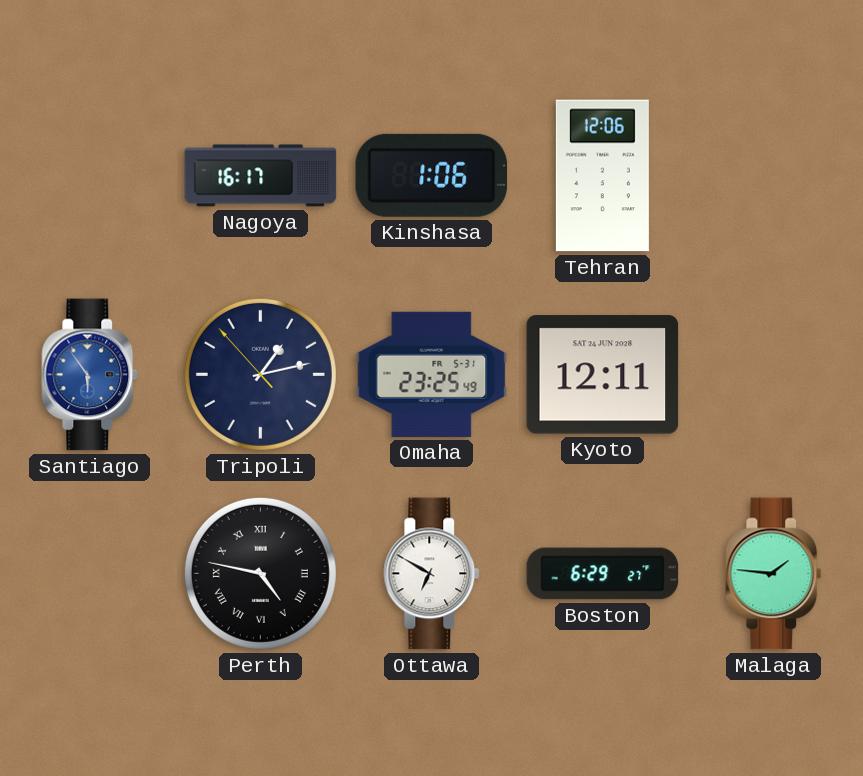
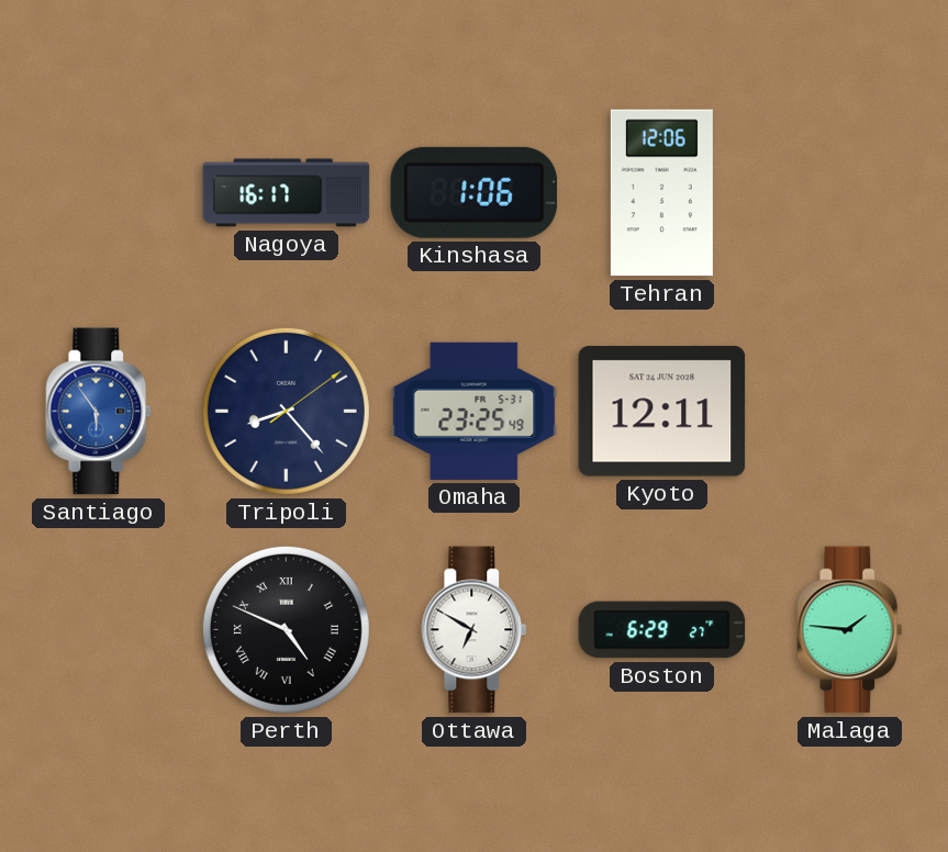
Tripoli: 1:12 -> 8:23
Perth: 4:47 -> 4:49
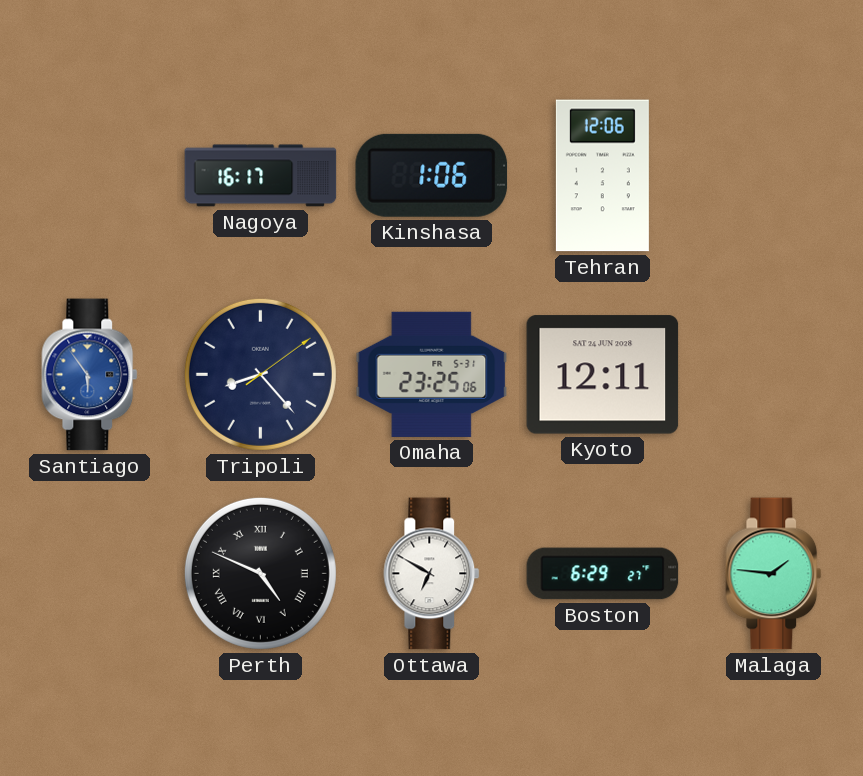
Omaha: 23:25:49 -> 23:25:06
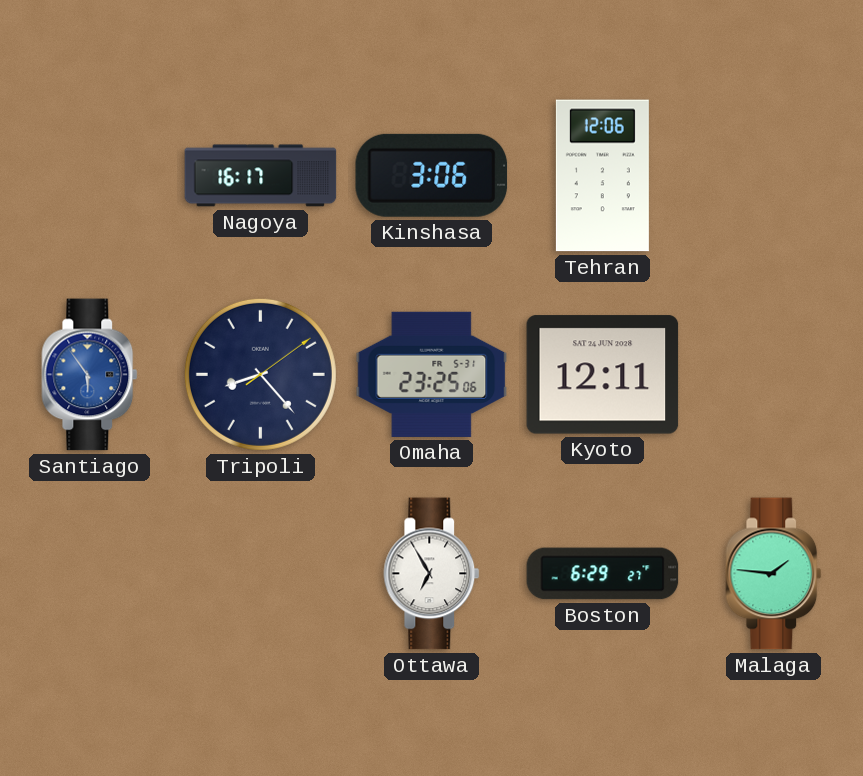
Kinshasa: 1:06 -> 3:06
Perth: 4:49 -> none
Ottawa: 6:50 -> 6:55
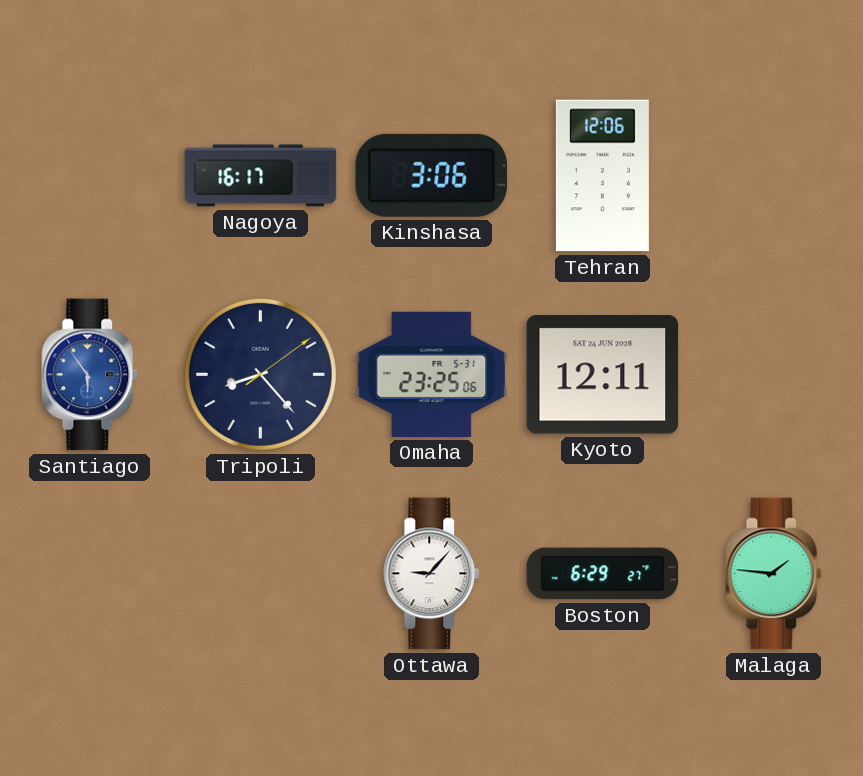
Ottawa: 6:55 -> 9:07
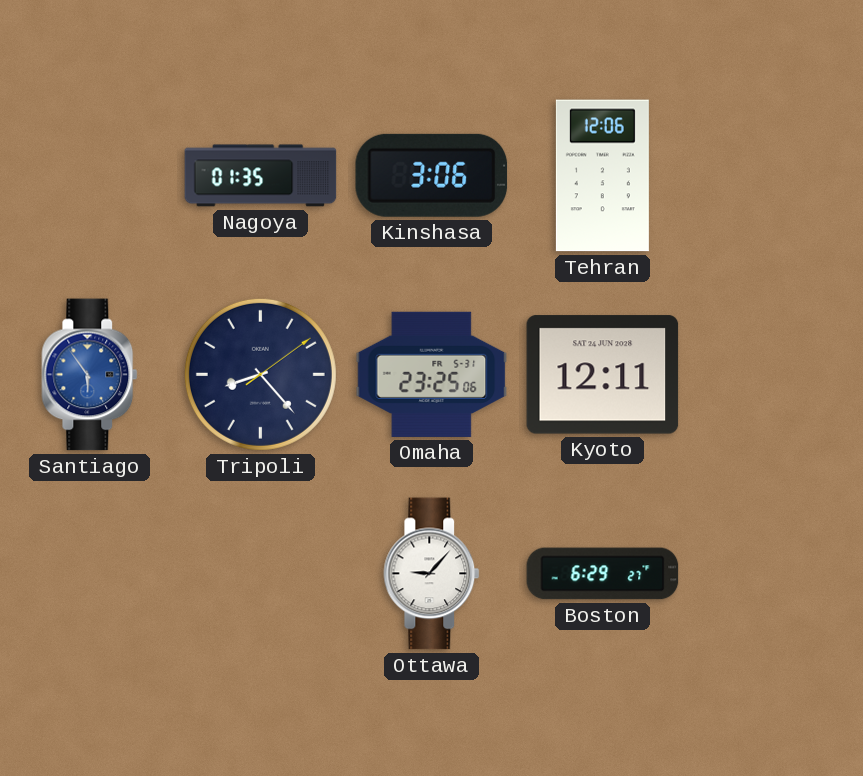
Nagoya: 16:17 -> 01:35
Malaga: 1:46 -> none
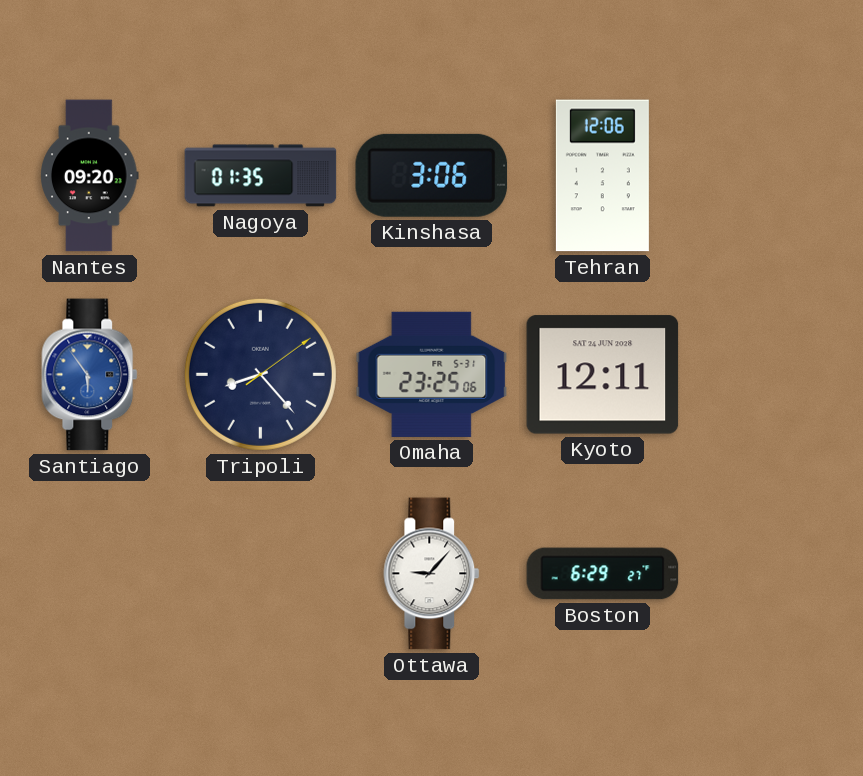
Nantes: none -> 09:20
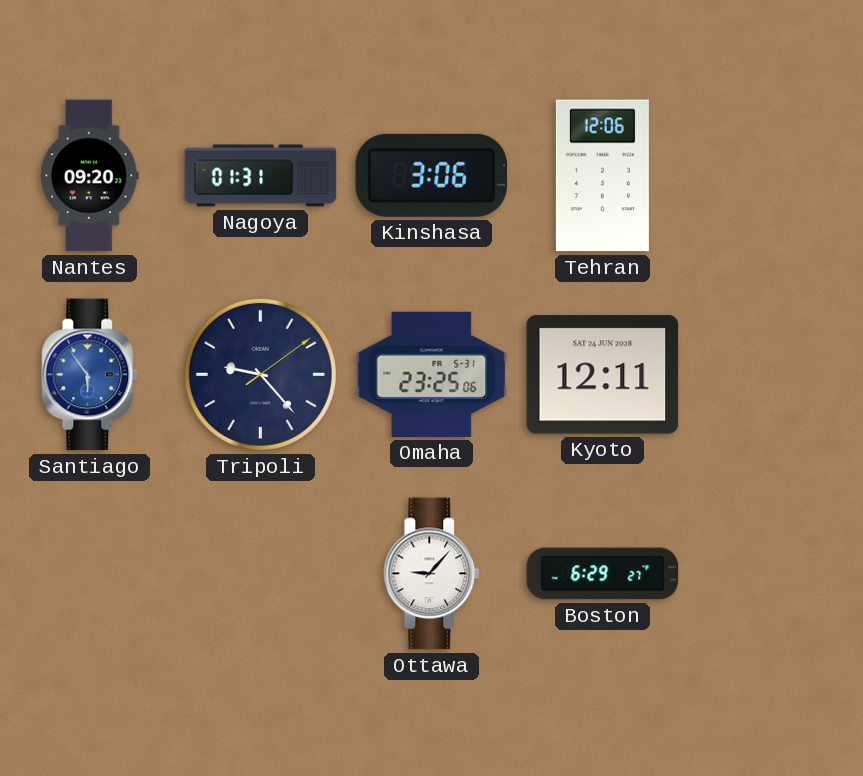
Nagoya: 01:35 -> 01:31
Tripoli: 8:23 -> 9:23
